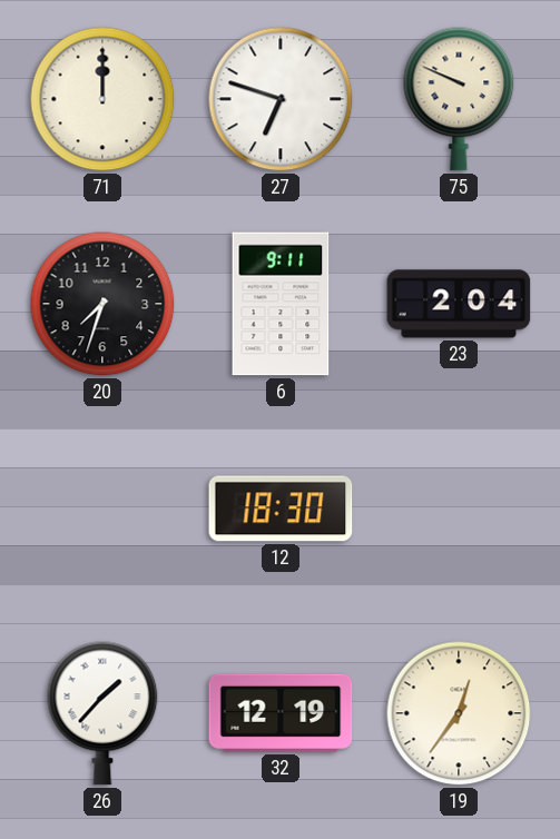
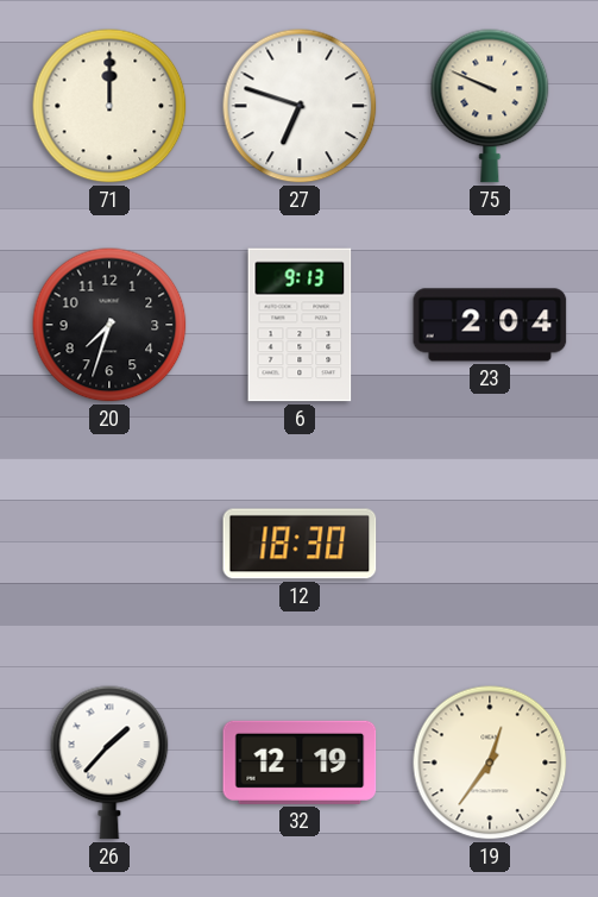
6: 9:11 -> 9:13
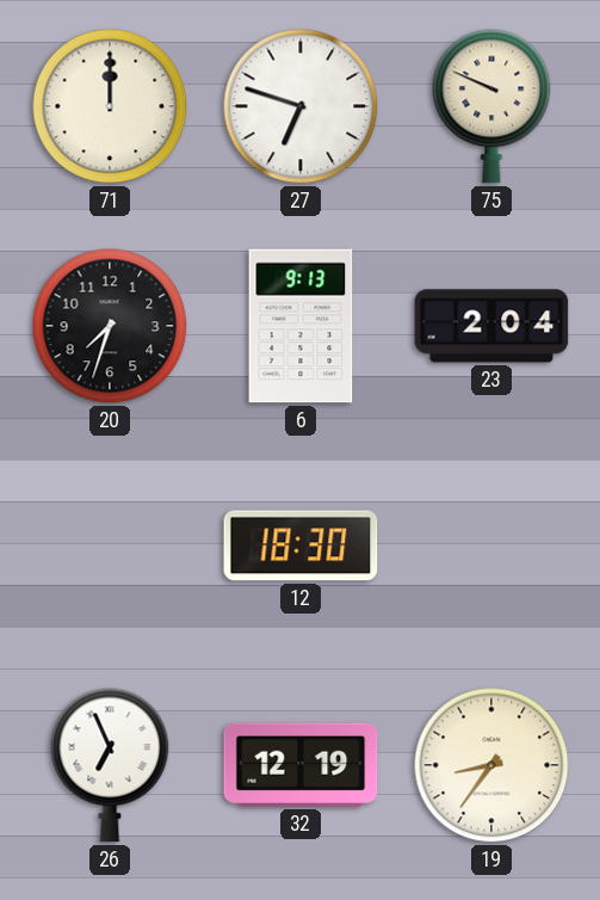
26: 1:37 -> 6:56
19: 12:36 -> 8:36
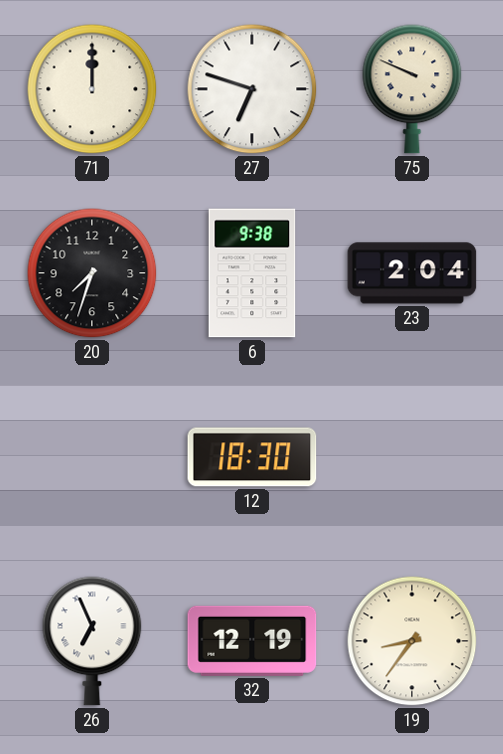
6: 9:13 -> 9:38
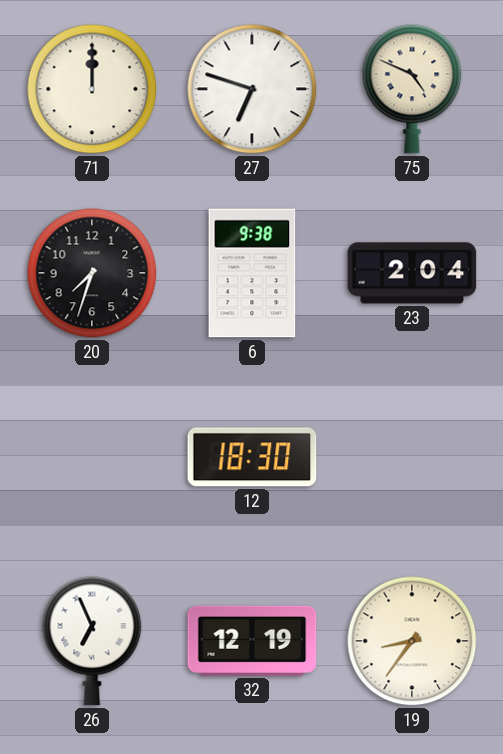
75: 9:49 -> 4:49
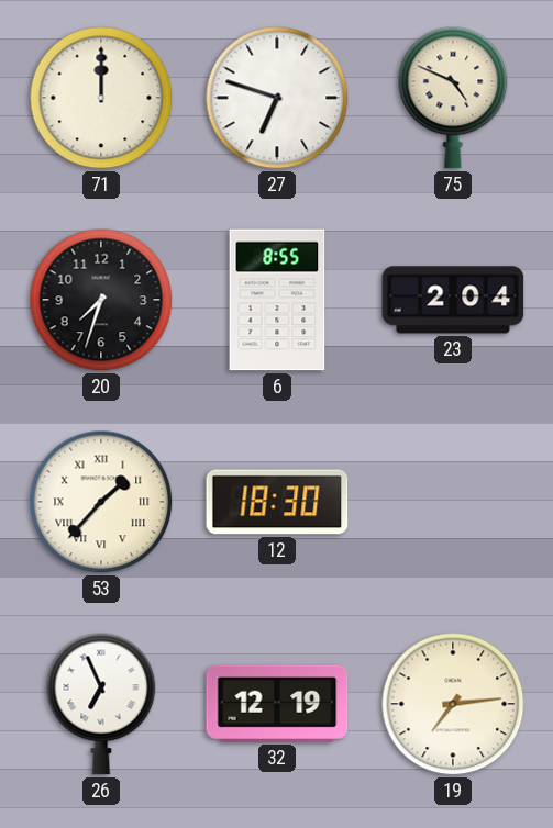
6: 9:38 -> 8:55
53: none -> 1:37
19: 8:36 -> 7:14
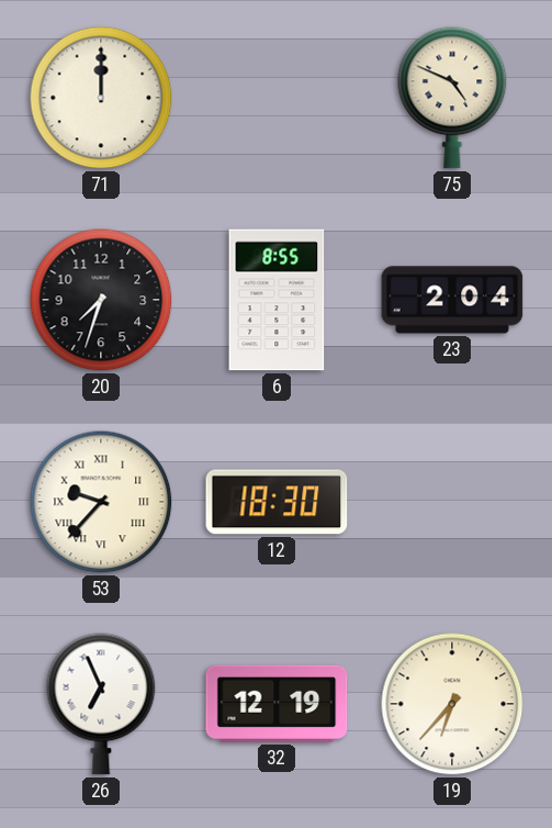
27: 6:48 -> none
53: 1:37 -> 9:37
19: 7:14 -> 6:37
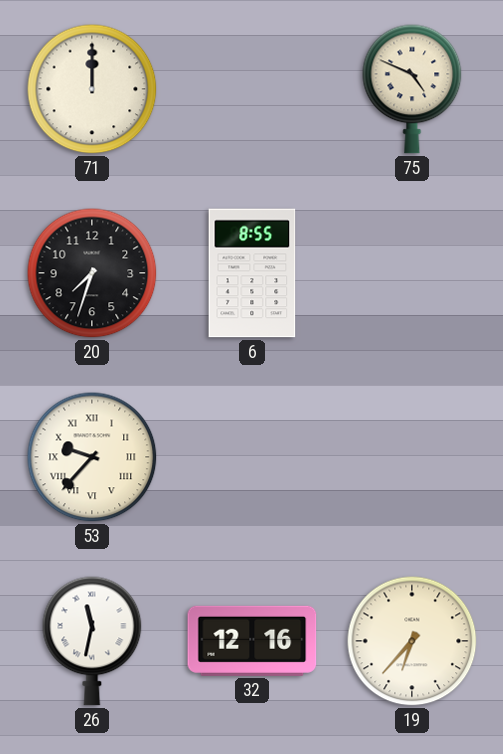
23: 2:04 -> none
12: 18:30 -> none
26: 6:56 -> 11:32
32: 12:19 -> 12:16
